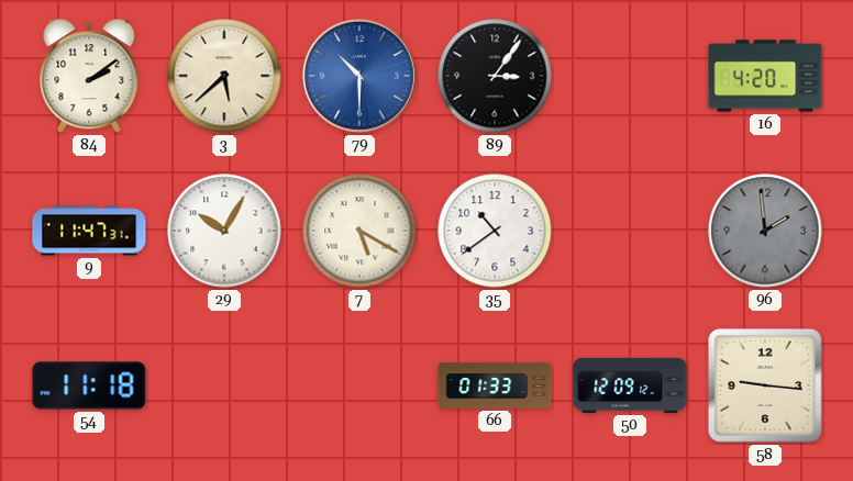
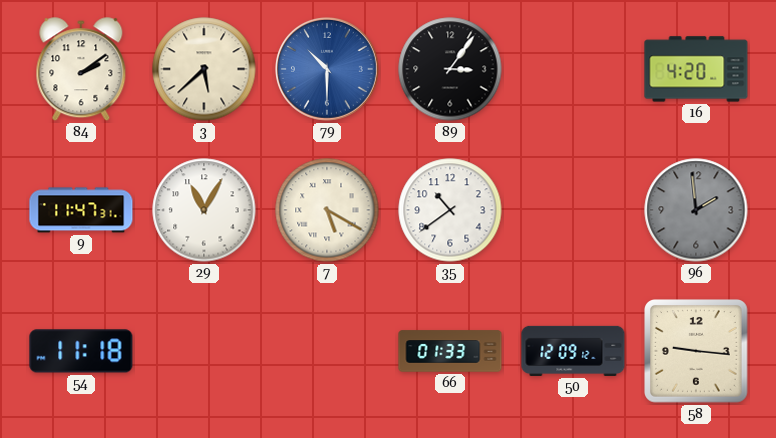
29: 10:05 -> 11:05
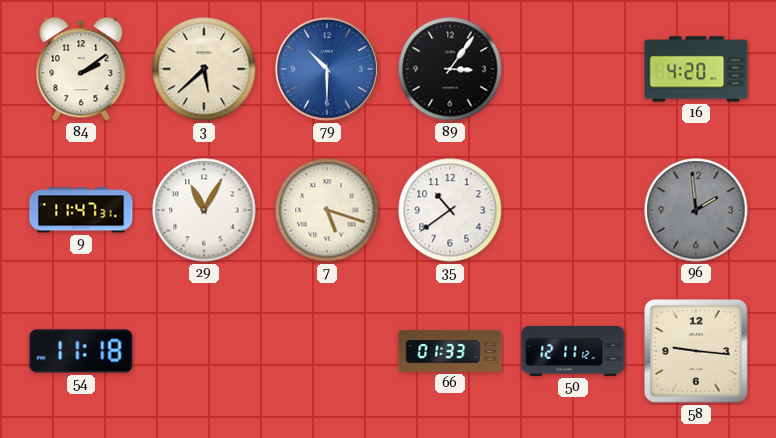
7: 5:20 -> 5:18
50: 12:09 -> 12:11
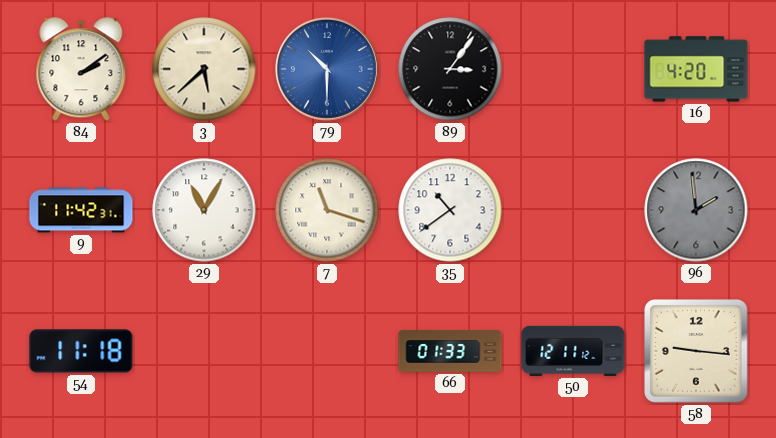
9: 11:47 -> 11:42
7: 5:18 -> 11:18
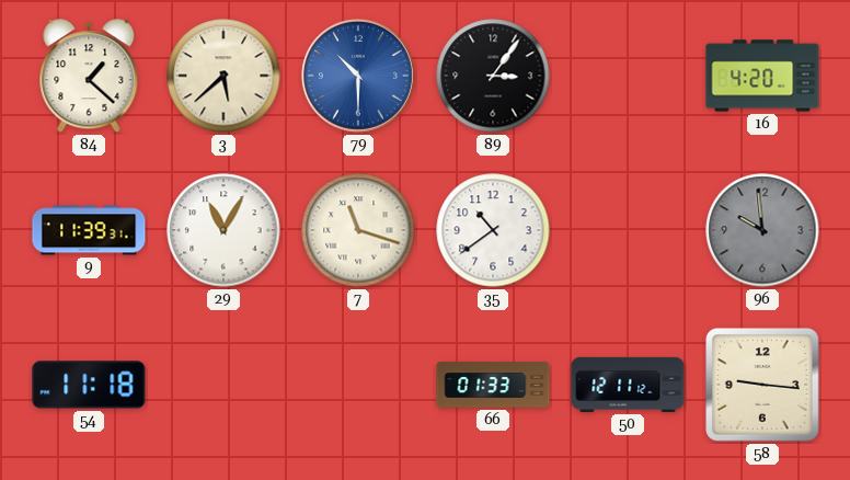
84: 2:09 -> 1:22
9: 11:42 -> 11:39
96: 1:59 -> 9:59
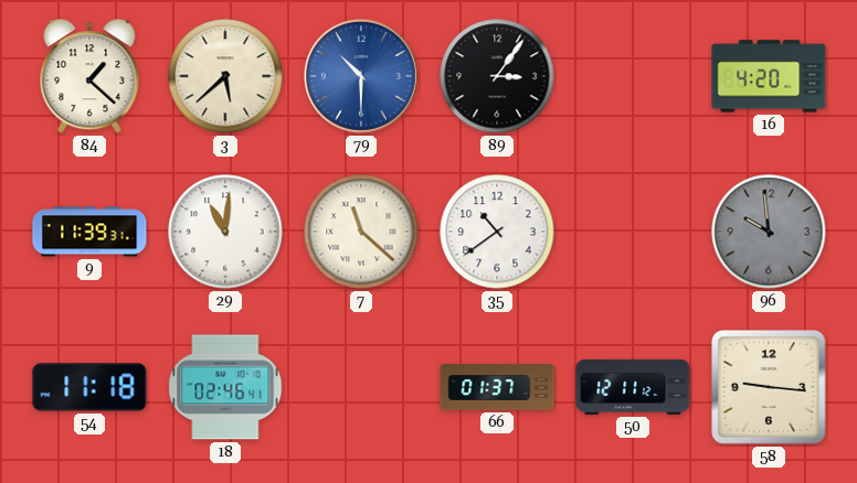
29: 11:05 -> 11:01
7: 11:18 -> 11:22
18: none -> 02:46
66: 01:33 -> 01:37
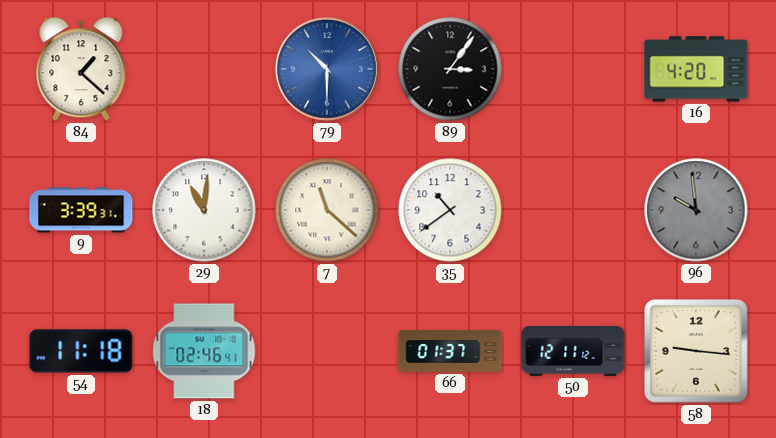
3: 5:38 -> none
9: 11:39 -> 3:39
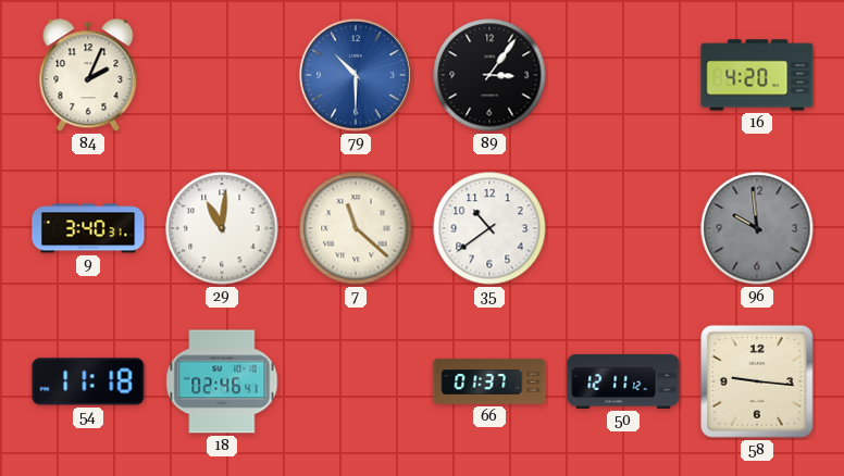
84: 1:22 -> 2:04
9: 3:39 -> 3:40
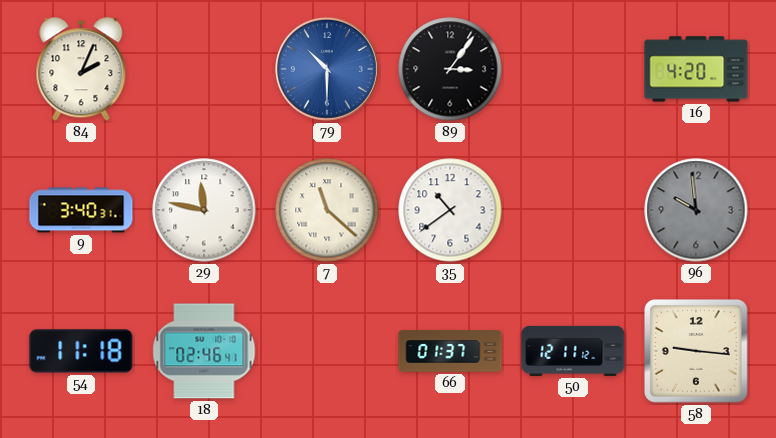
29: 11:01 -> 11:47
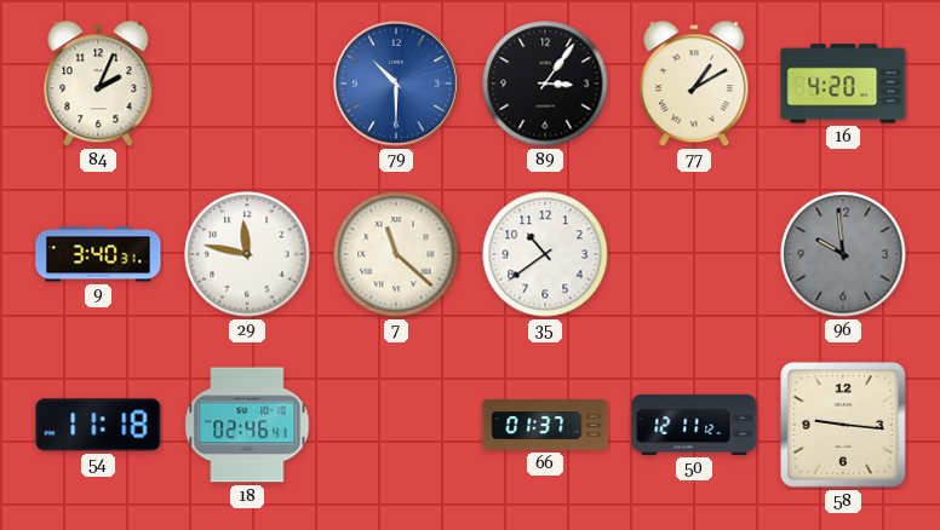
77: none -> 1:10
